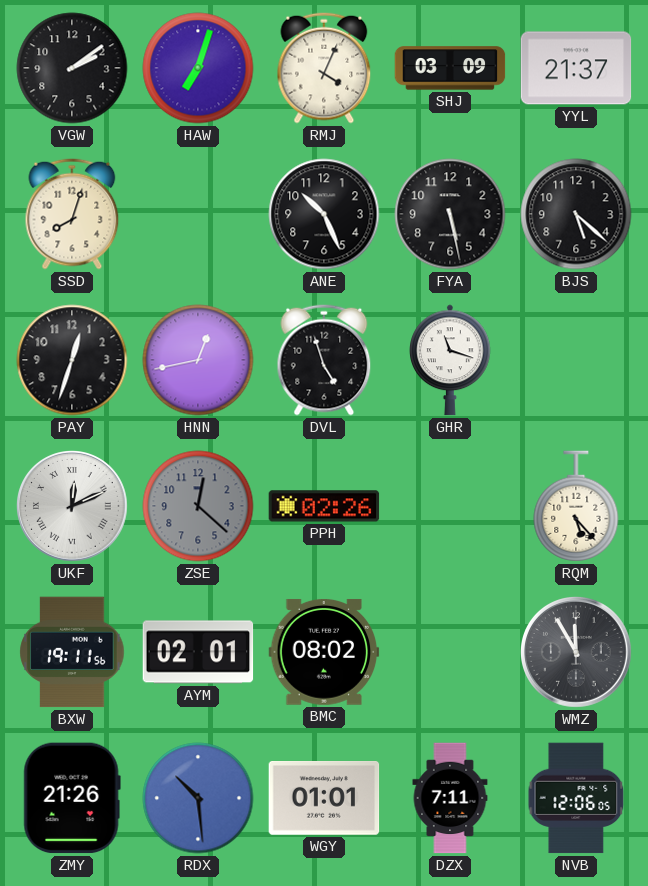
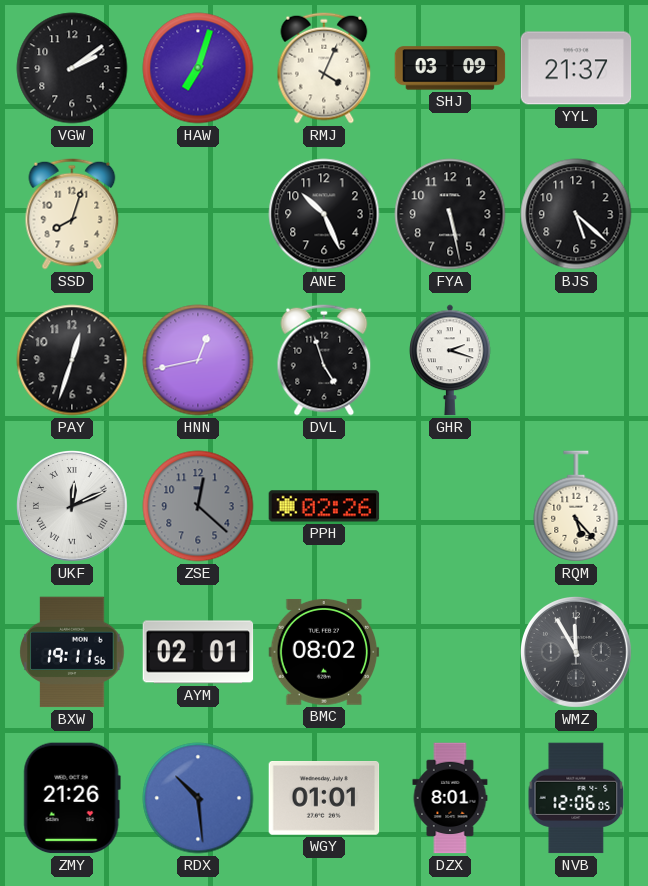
GHR: 11:18 -> 2:18
DZX: 7:11 -> 8:01
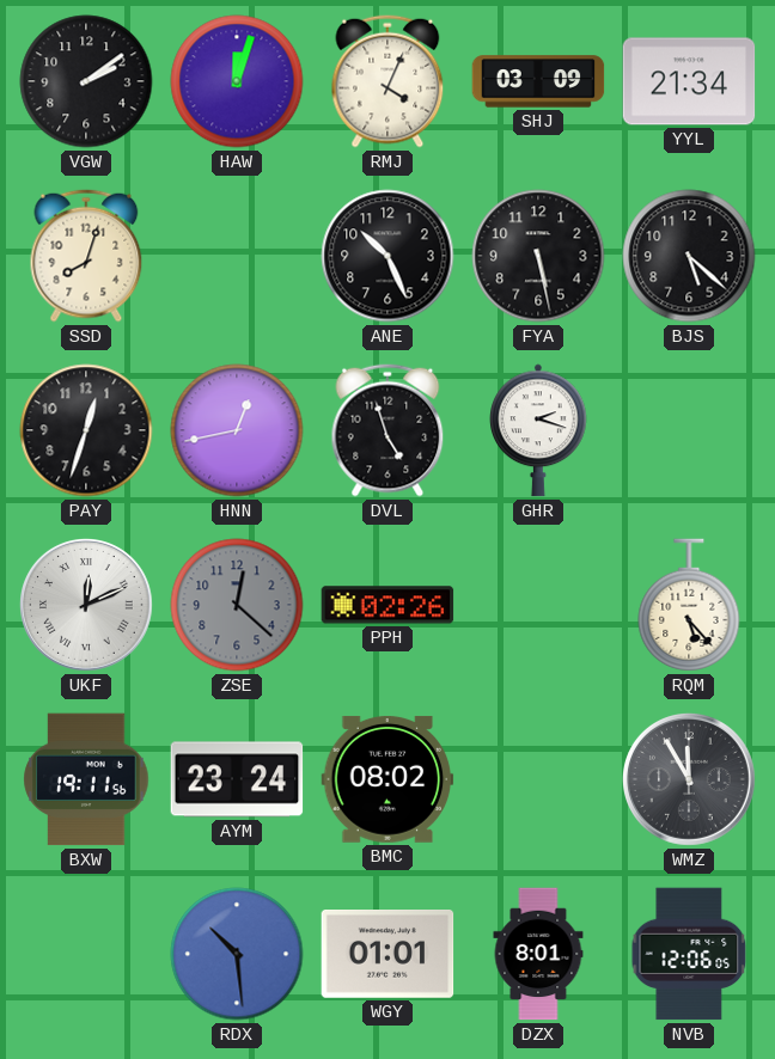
HAW: 7:03 -> 12:03
YYL: 21:37 -> 21:34
AYM: 02:01 -> 23:24
ZMY: 21:26 -> none
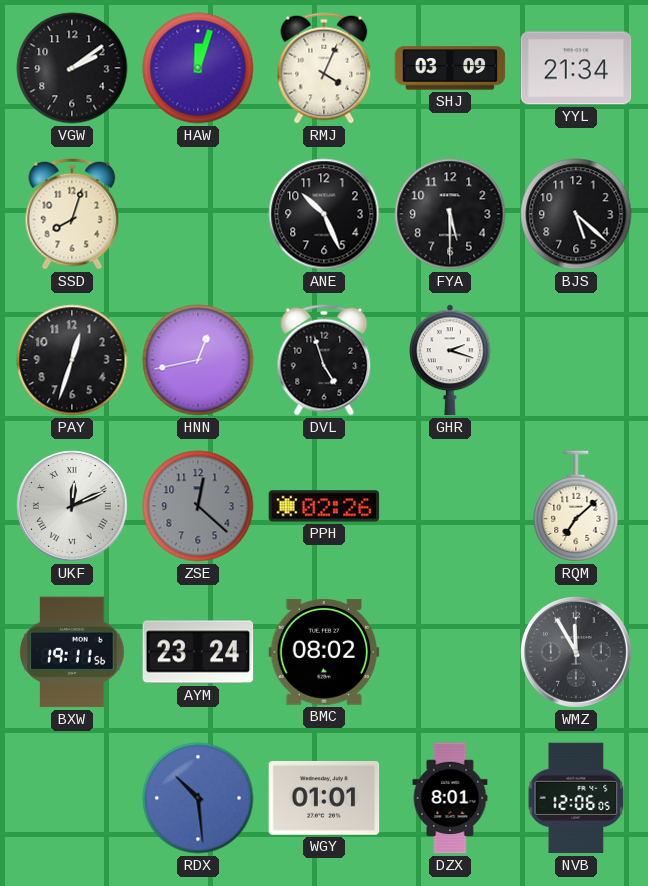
FYA: 5:28 -> 5:30
RQM: 5:23 -> 7:08
